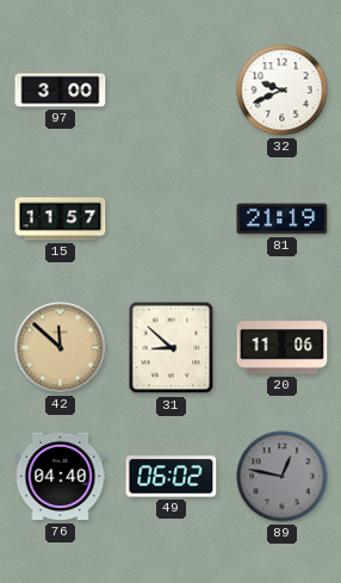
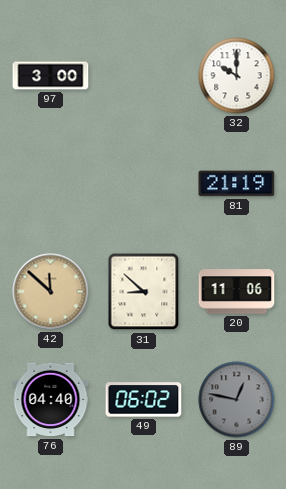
32: 9:41 -> 10:00
15: 11:57 -> none
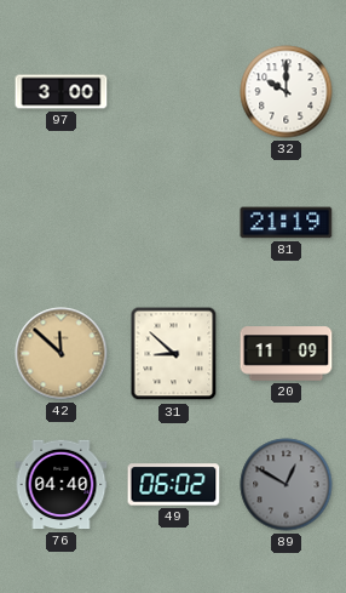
20: 11:06 -> 11:09
89: 12:47 -> 12:50
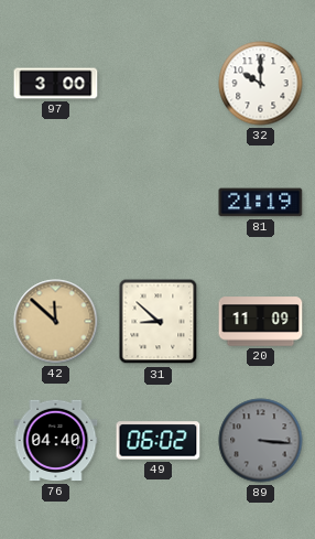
89: 12:50 -> 3:16
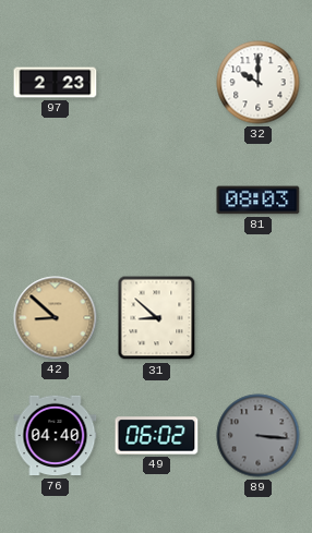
97: 3:00 -> 2:23
81: 21:19 -> 08:03
42: 11:52 -> 8:52
20: 11:09 -> none
